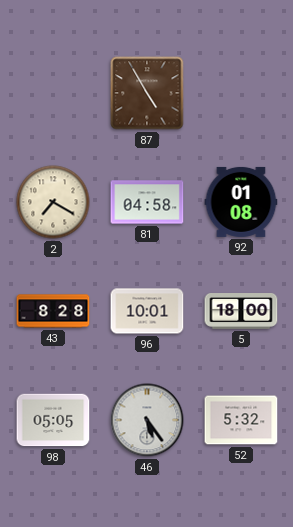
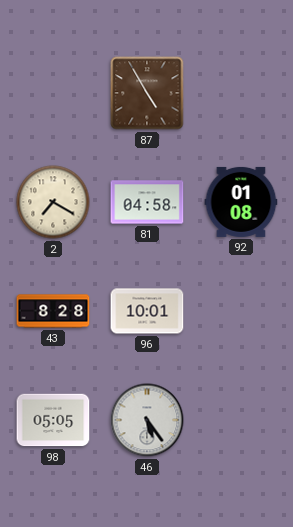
5: 18:00 -> none
52: 5:32 -> none
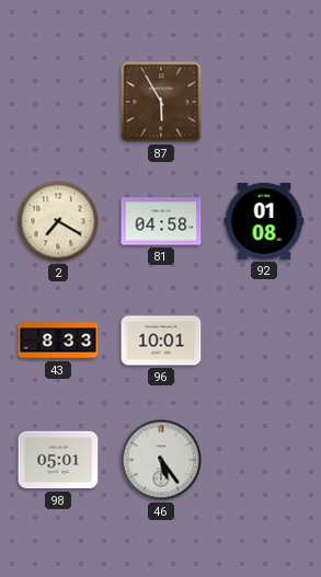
87: 4:55 -> 5:55
43: 8:28 -> 8:33
98: 05:05 -> 05:01
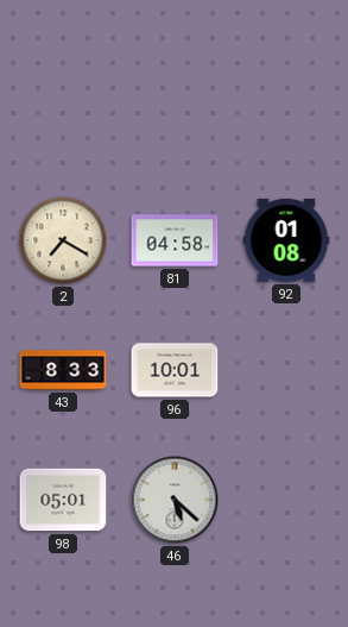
87: 5:55 -> none
46: 5:24 -> 5:22
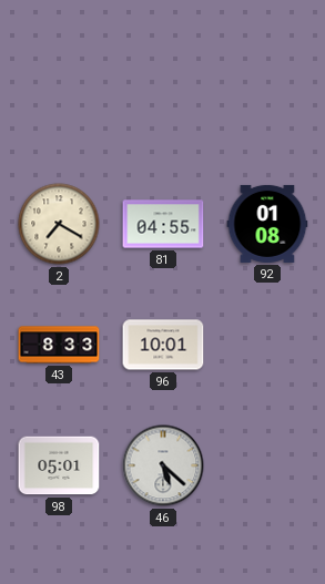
81: 04:58 -> 04:55
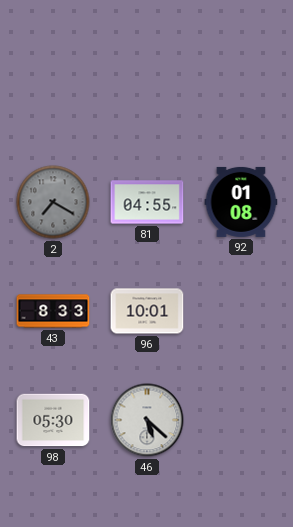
2 dial: cream -> grey
98: 05:01 -> 05:30
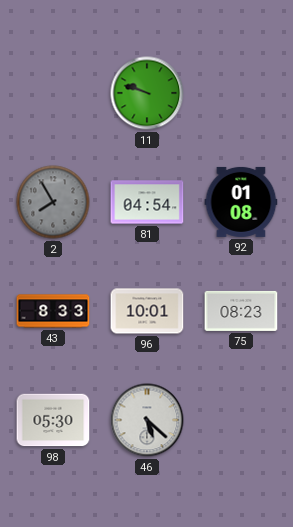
11: none -> 9:48
2: 7:20 -> 7:55
81: 04:55 -> 04:54
75: none -> 08:23
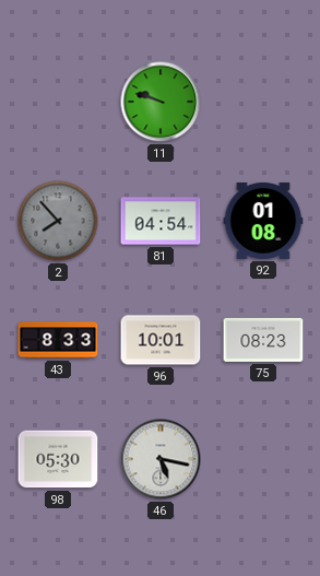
2: 7:55 -> 7:53
46: 5:22 -> 5:17
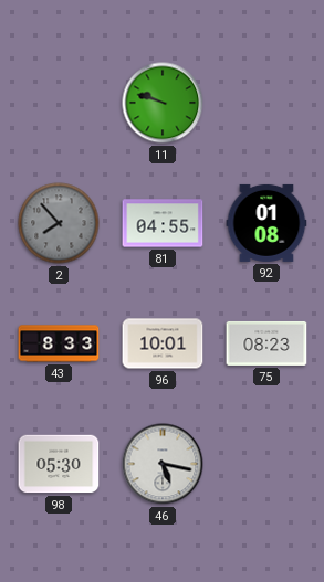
81: 04:54 -> 04:55
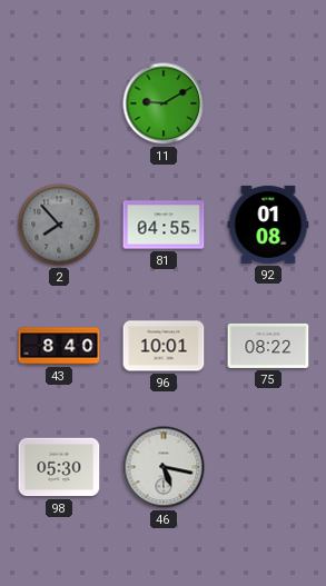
11: 9:48 -> 9:10
43: 8:33 -> 8:40
75: 08:23 -> 08:22
